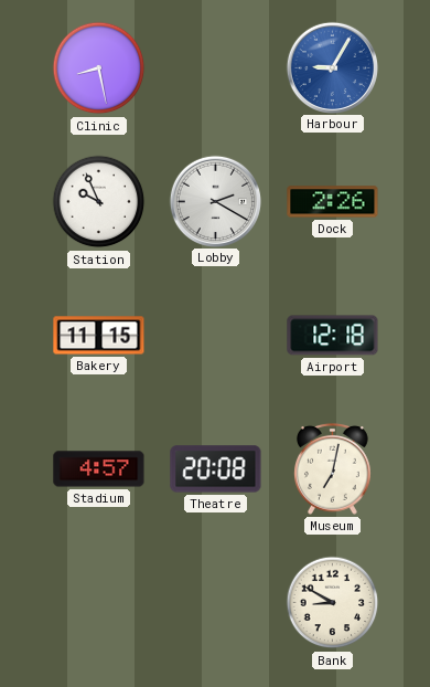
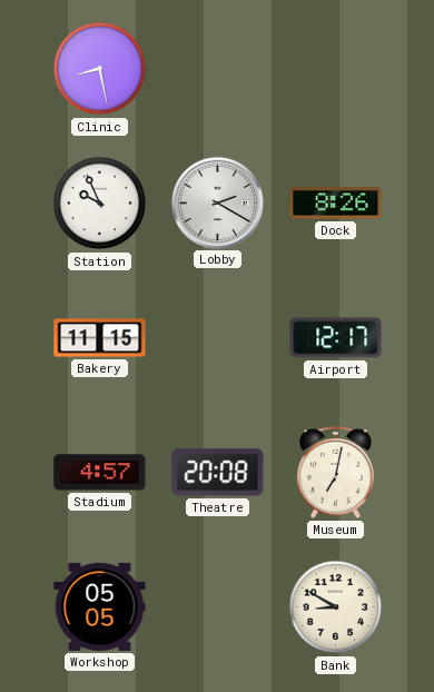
Harbour: 9:05 -> none
Dock: 2:26 -> 8:26
Airport: 12:18 -> 12:17
Workshop: none -> 05:05
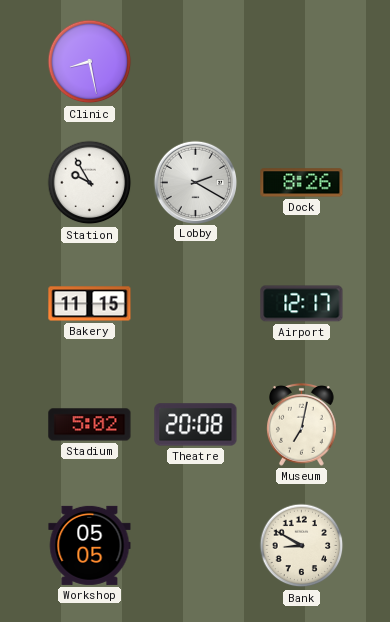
Station: 9:56 -> 9:55
Stadium: 4:57 -> 5:02
